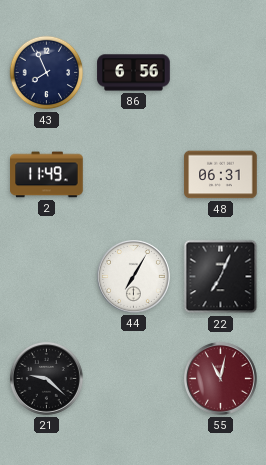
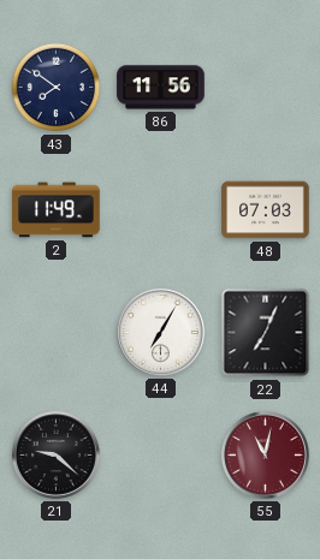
43: 7:56 -> 7:51
86: 6:56 -> 11:56
48: 06:31 -> 07:03
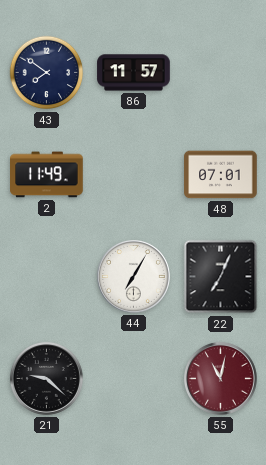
86: 11:56 -> 11:57
48: 07:03 -> 07:01
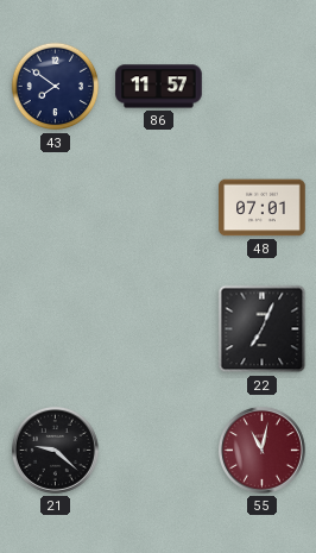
2: 11:49 -> none
44: 7:05 -> none
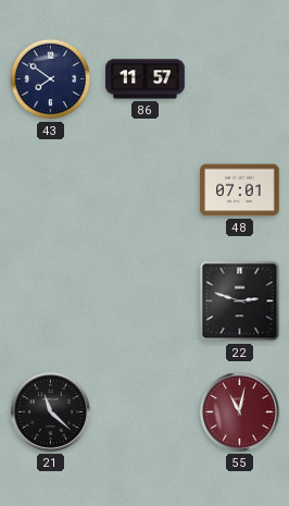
22: 7:04 -> 2:48
21: 9:22 -> 11:22
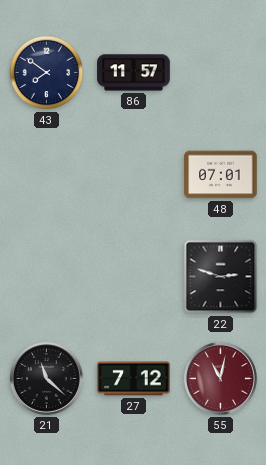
27: none -> 7:12
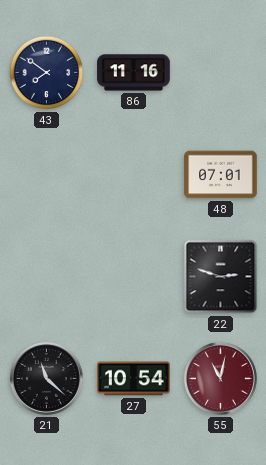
86: 11:57 -> 11:16
27: 7:12 -> 10:54
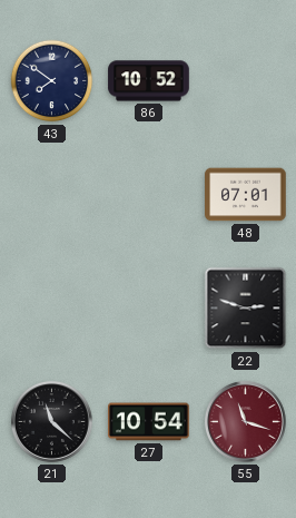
86: 11:16 -> 10:52
55: 11:02 -> 11:18
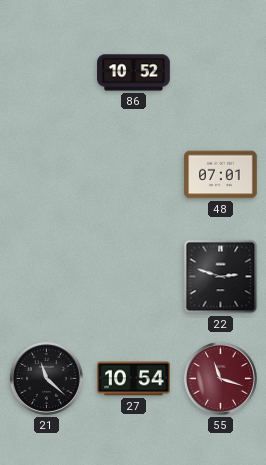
43: 7:51 -> none
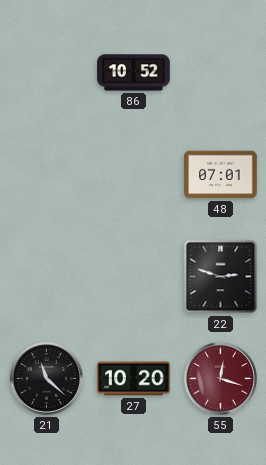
27: 10:54 -> 10:20
55: 11:18 -> 12:18
